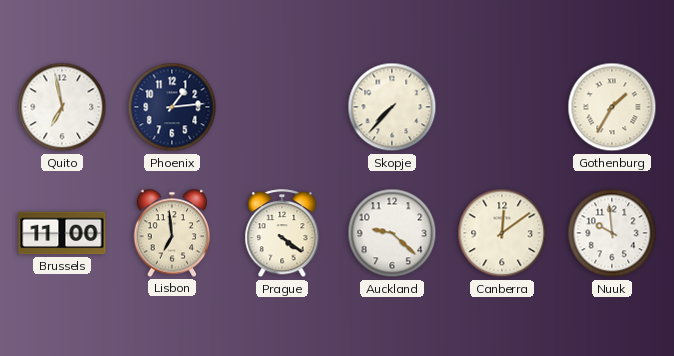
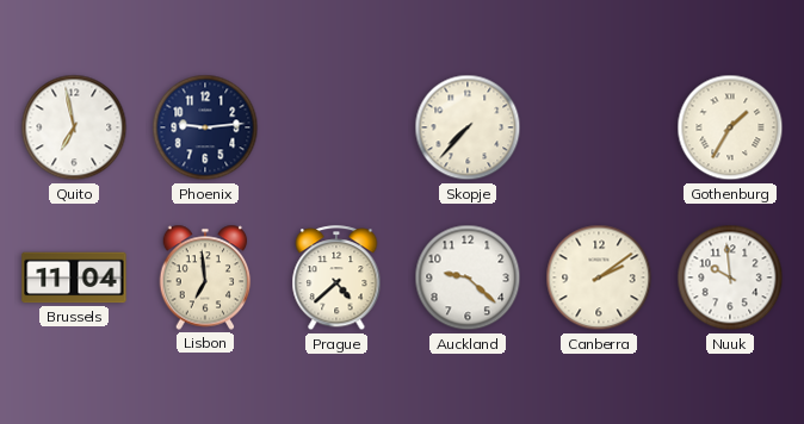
Phoenix: 1:14 -> 9:14
Brussels: 11:00 -> 11:04
Prague: 4:21 -> 4:38
Canberra: 12:09 -> 2:09
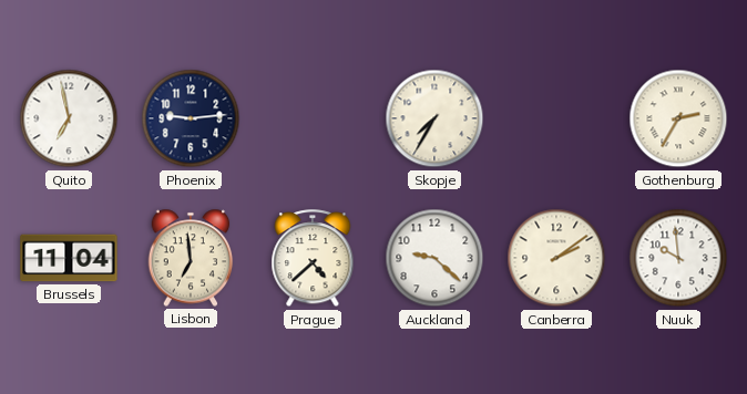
Skopje: 7:37 -> 7:35
Gothenburg: 1:35 -> 2:35
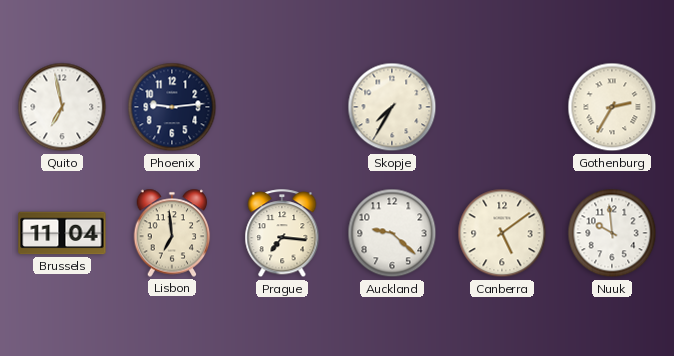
Prague: 4:38 -> 7:16
Canberra: 2:09 -> 5:09
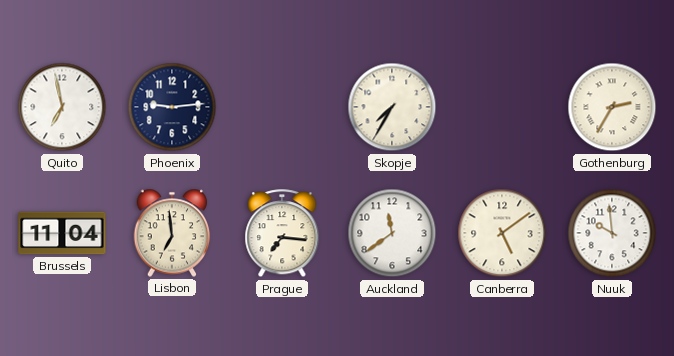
Auckland: 9:22 -> 11:39
